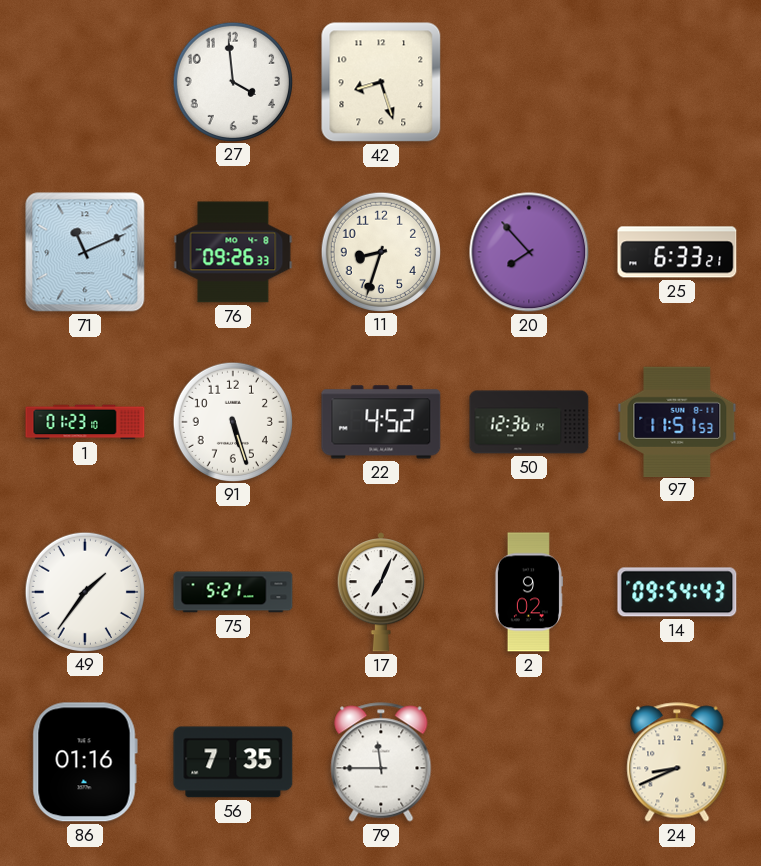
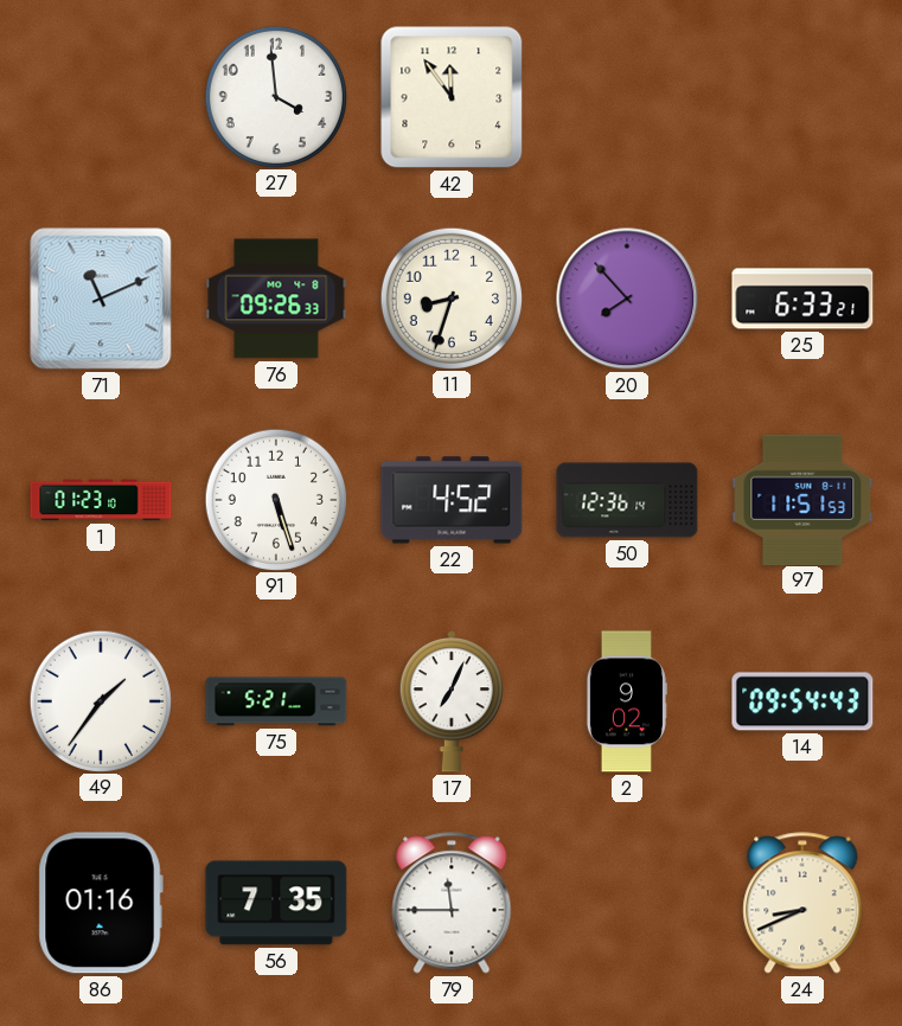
42: 8:27 -> 11:54
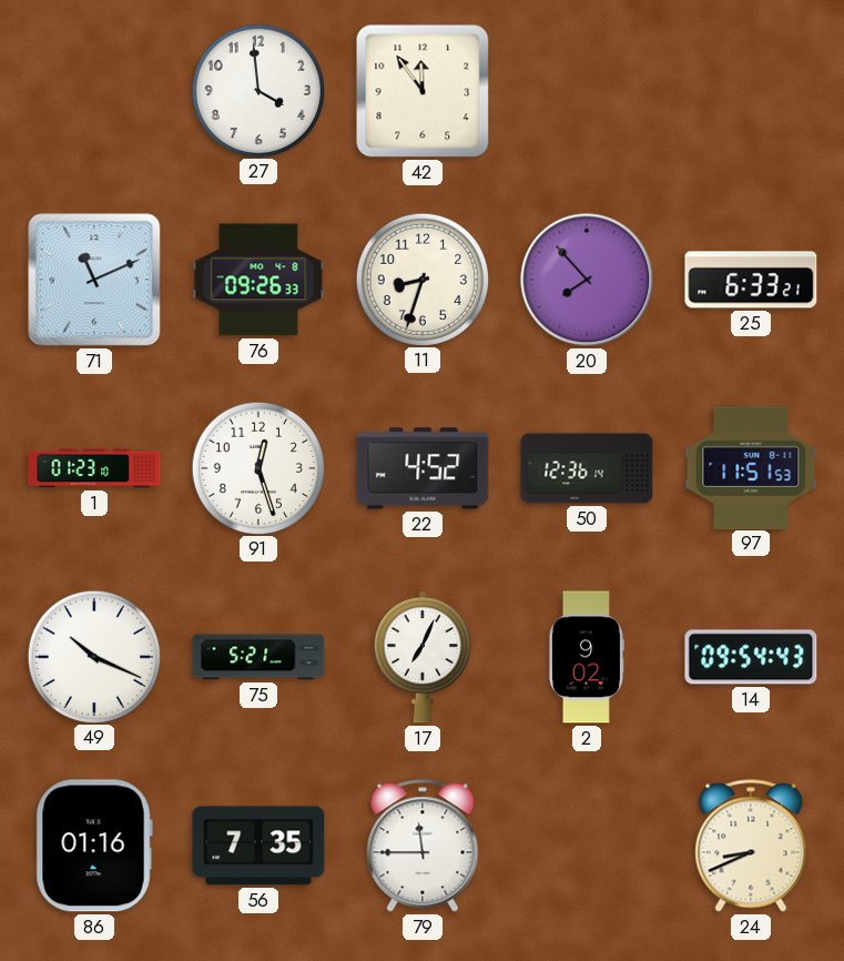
91: 5:27 -> 12:27
49: 1:36 -> 10:19
